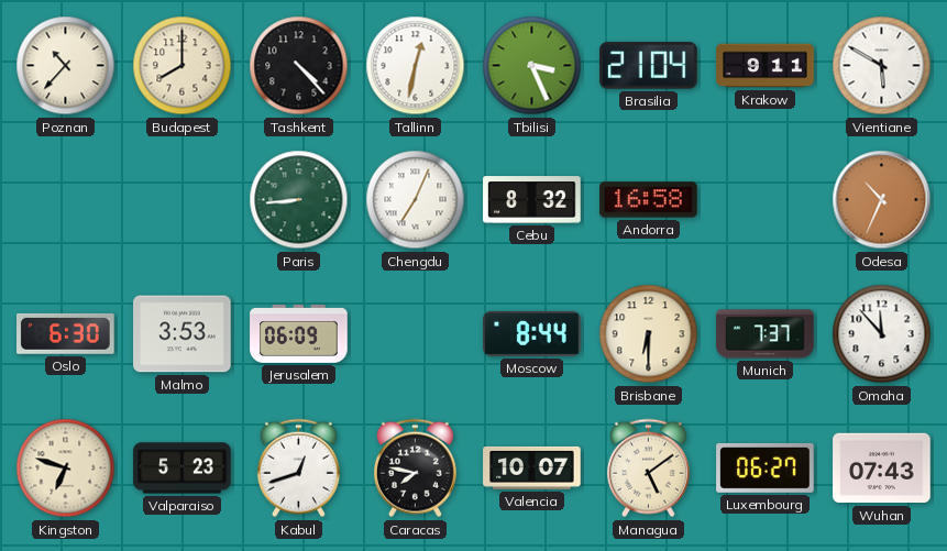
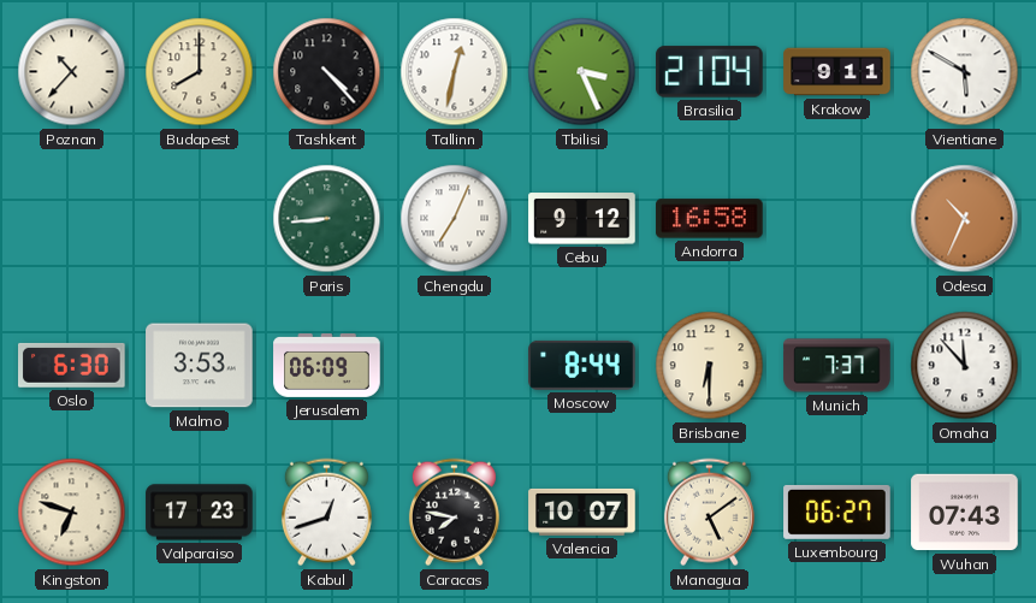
Cebu: 8:32 -> 9:12
Valparaiso: 5:23 -> 17:23
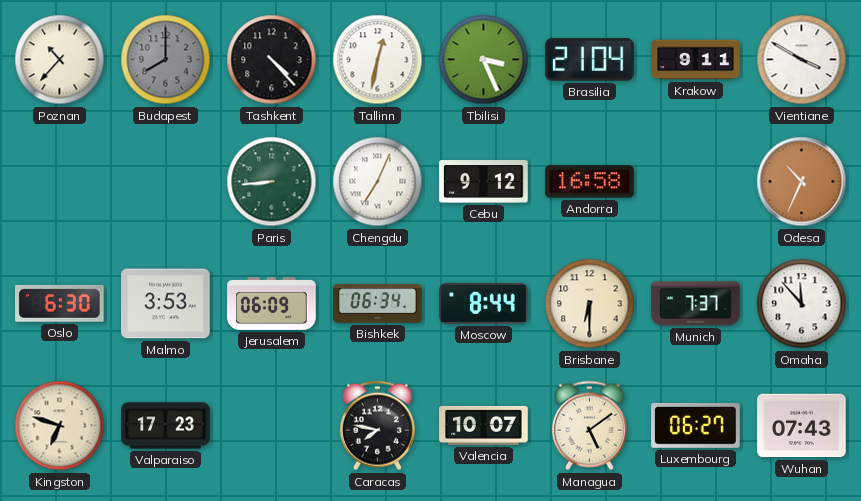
Budapest dial: cream -> grey
Vientiane: 5:50 -> 3:50
Bishkek: none -> 06:34
Kabul: 12:42 -> none
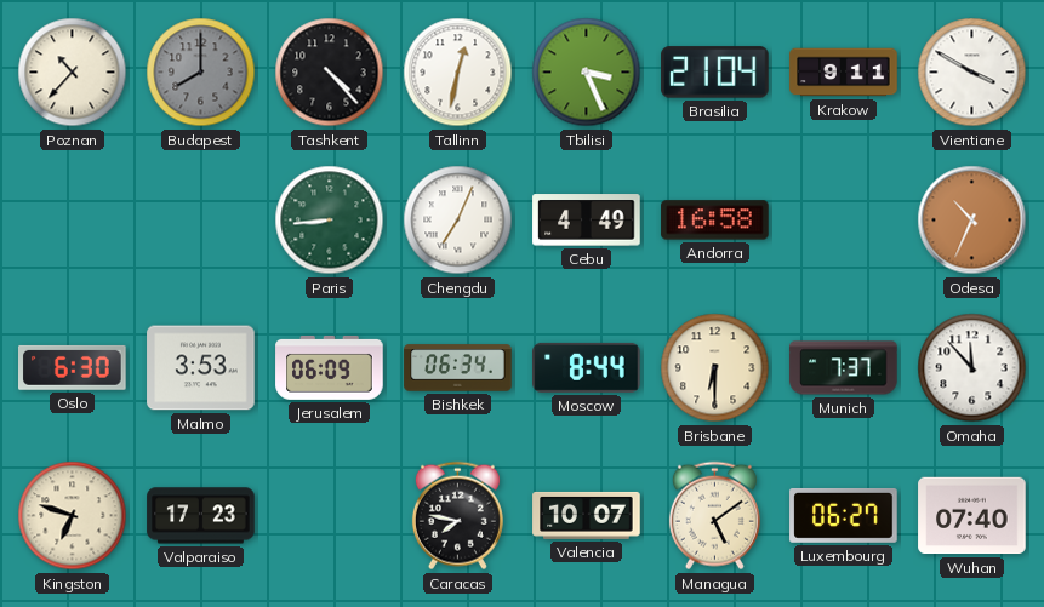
Cebu: 9:12 -> 4:49
Wuhan: 07:43 -> 07:40
